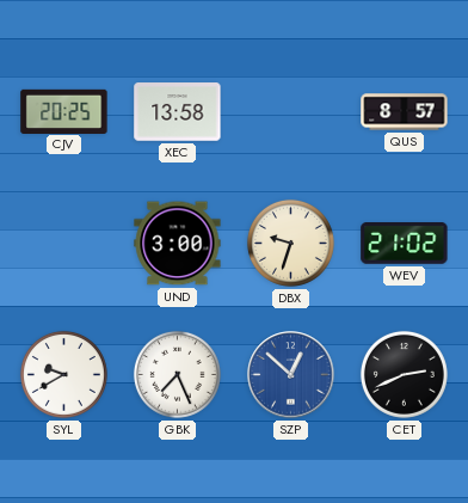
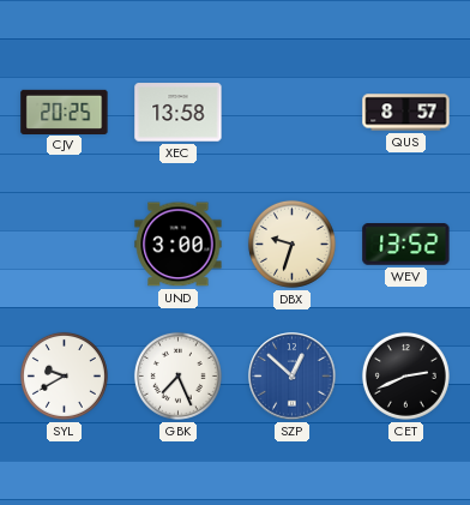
WEV: 21:02 -> 13:52
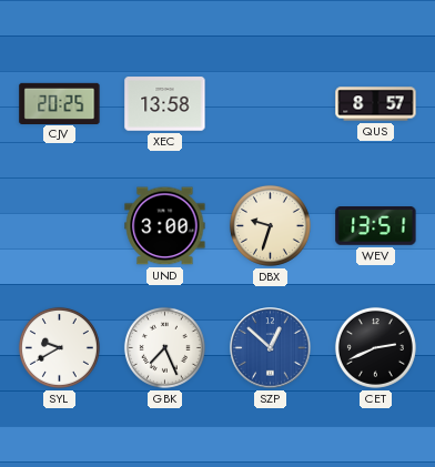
WEV: 13:52 -> 13:51
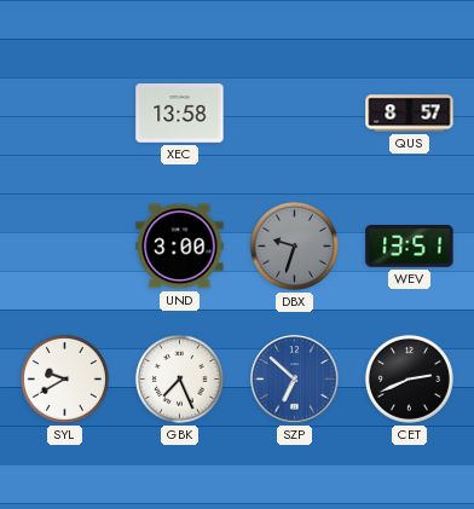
CJV: 20:25 -> none
DBX dial: cream -> grey
SZP: 12:52 -> 6:52
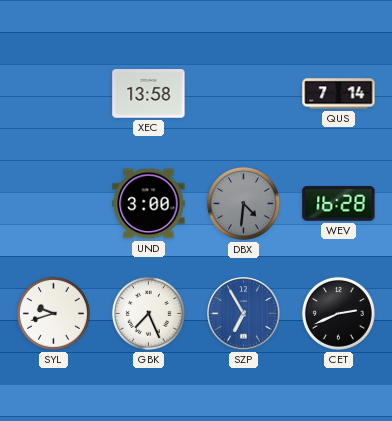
QUS: 8:57 -> 7:14
DBX: 9:33 -> 4:31
WEV: 13:51 -> 16:28
SYL: 9:40 -> 9:42
SZP: 6:52 -> 6:55
